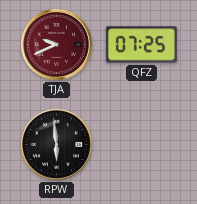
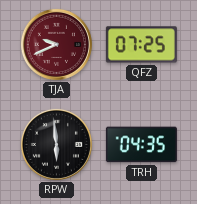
TRH: none -> 04:35
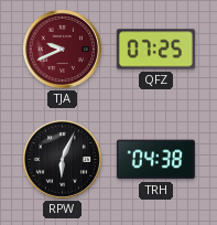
RPW: 5:59 -> 6:04
TRH: 04:35 -> 04:38
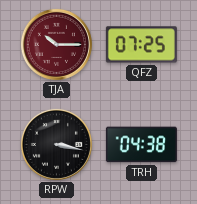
TJA: 9:41 -> 10:15
RPW: 6:04 -> 3:17
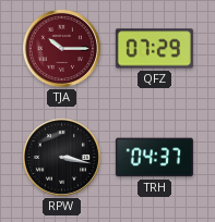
QFZ: 07:25 -> 07:29
TRH: 04:38 -> 04:37
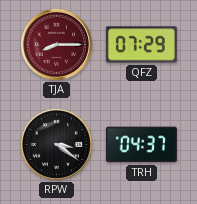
TJA: 10:15 -> 8:15
RPW: 3:17 -> 3:21
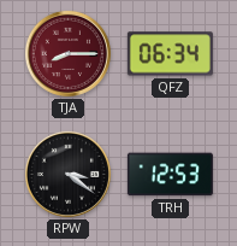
QFZ: 07:29 -> 06:34
TRH: 04:37 -> 12:53
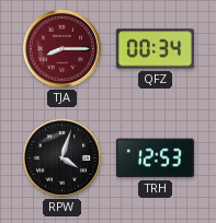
QFZ: 06:34 -> 00:34
RPW: 3:21 -> 4:03
